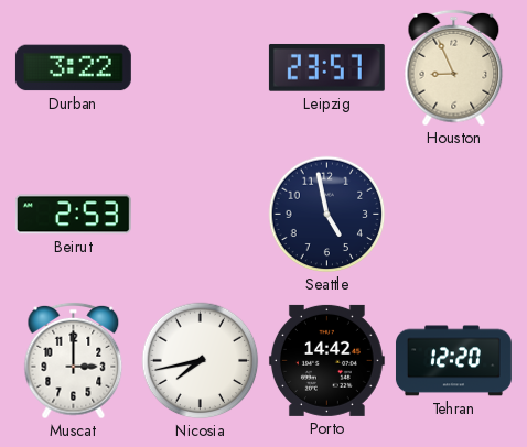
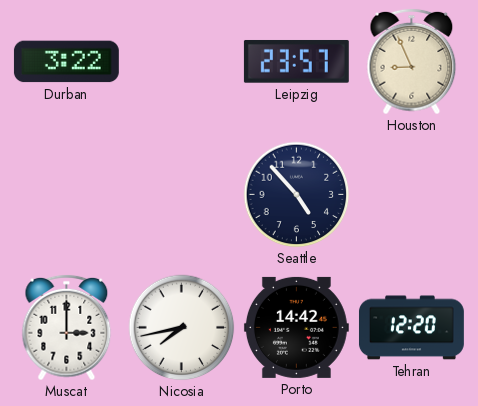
Beirut: 2:53 -> none
Seattle: 4:58 -> 4:53
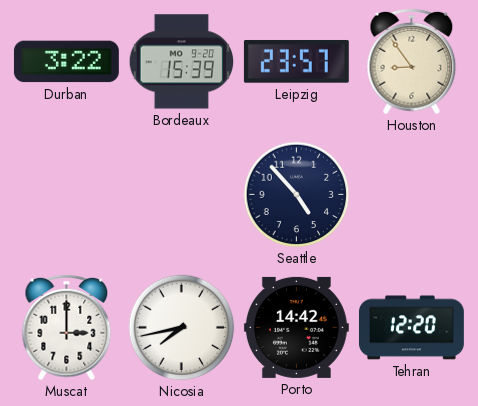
Bordeaux: none -> 15:39
Houston: 8:56 -> 8:54
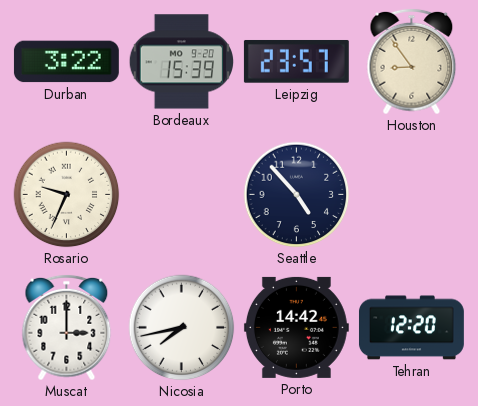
Rosario: none -> 9:34
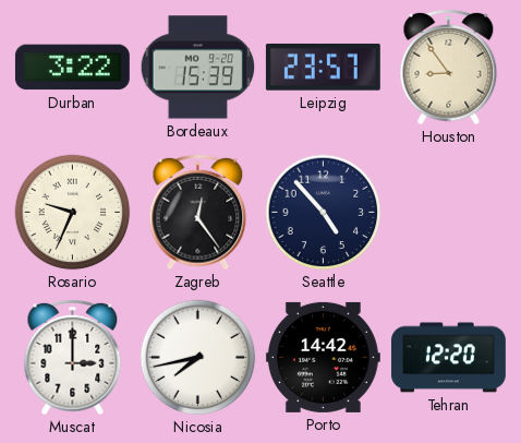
Zagreb: none -> 12:24
